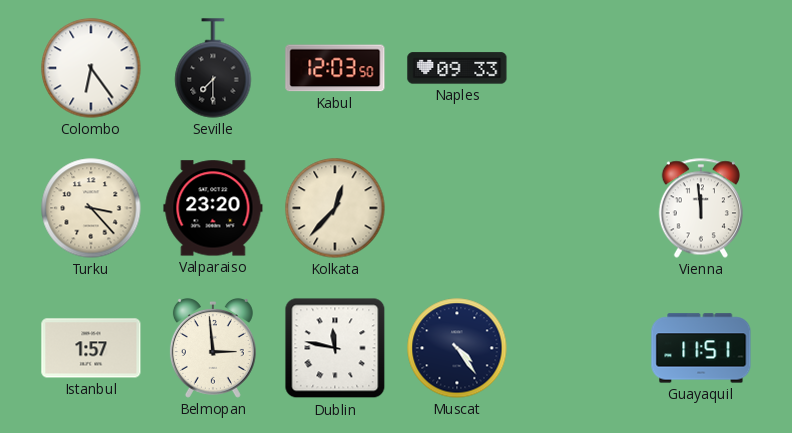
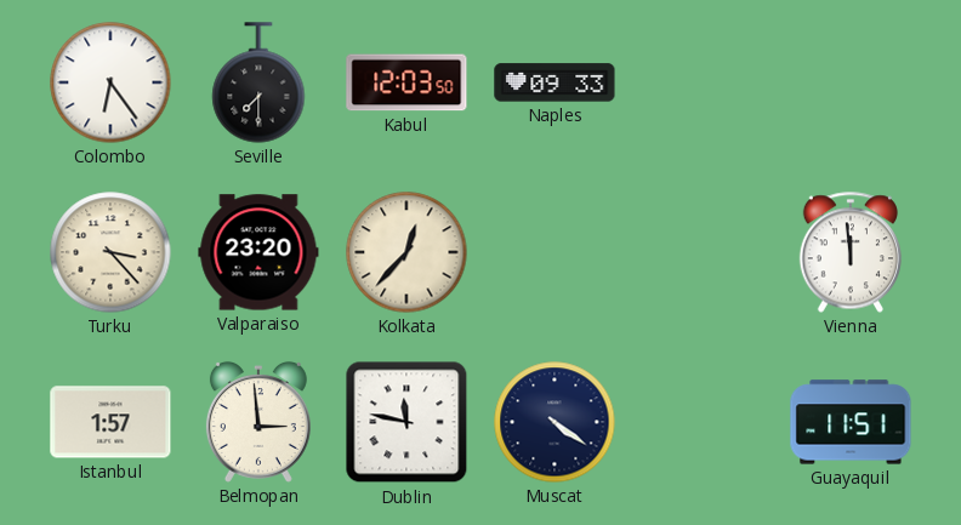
Muscat: 4:24 -> 4:21
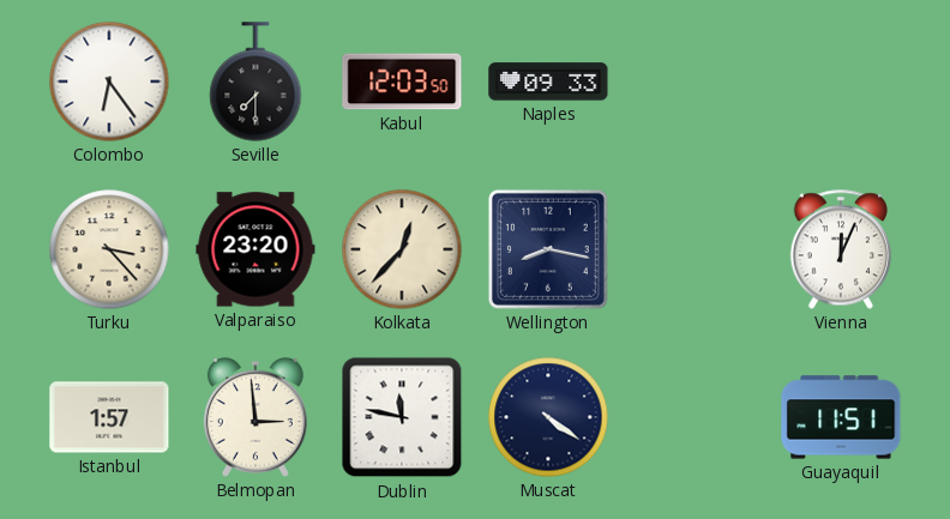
Wellington: none -> 8:17
Vienna: 11:59 -> 12:04
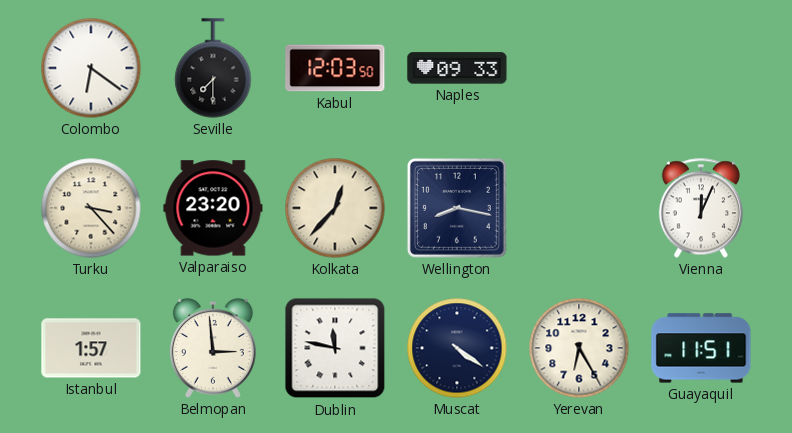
Colombo: 6:24 -> 6:21
Yerevan: none -> 6:25
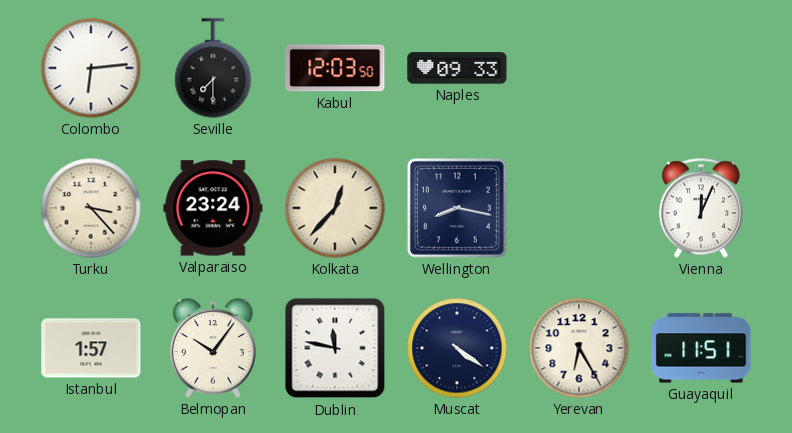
Colombo: 6:21 -> 6:14
Valparaiso: 23:20 -> 23:24
Belmopan: 2:59 -> 10:06
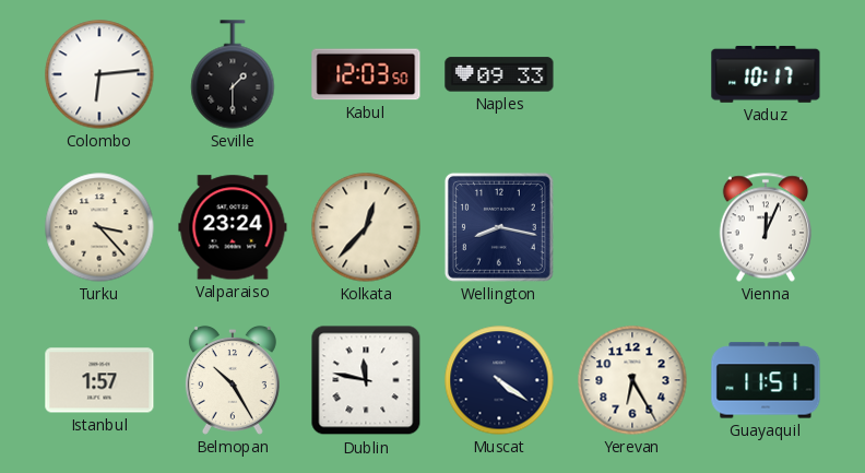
Seville: 7:30 -> 1:30
Vaduz: none -> 10:17
Belmopan: 10:06 -> 10:25
